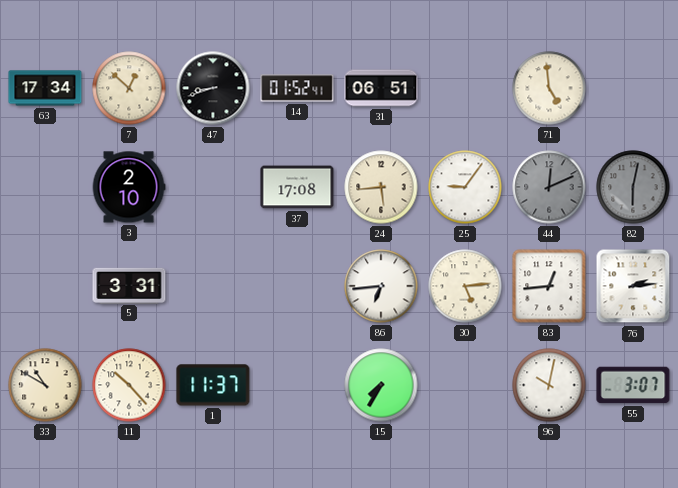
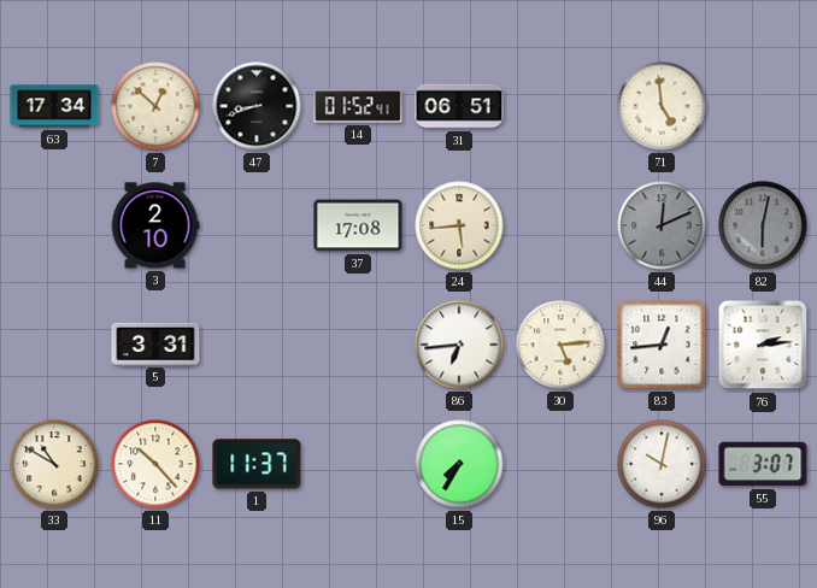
25: 9:06 -> none
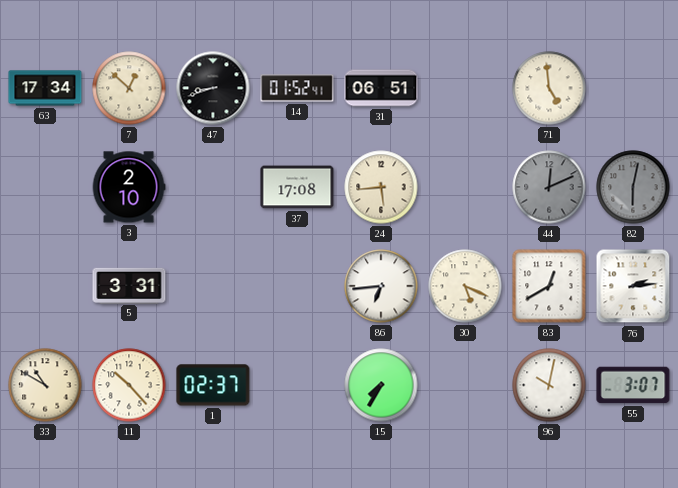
30: 5:14 -> 5:19
83: 12:44 -> 12:40
1: 11:37 -> 02:37
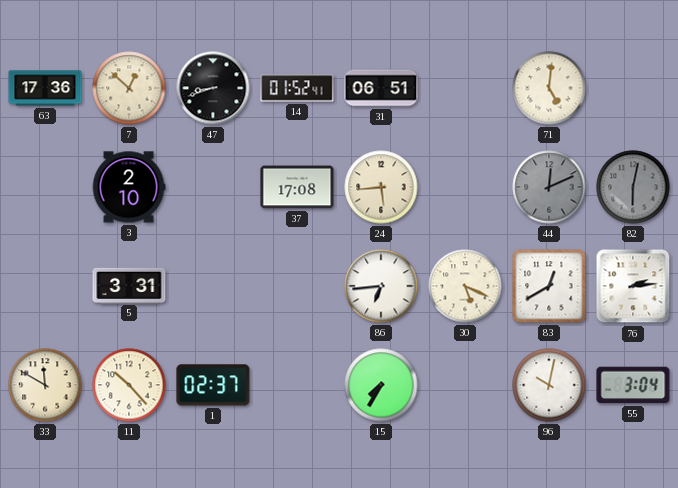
63: 17:34 -> 17:36
71: 4:59 -> 5:01
33: 10:50 -> 11:50
55: 3:07 -> 3:04
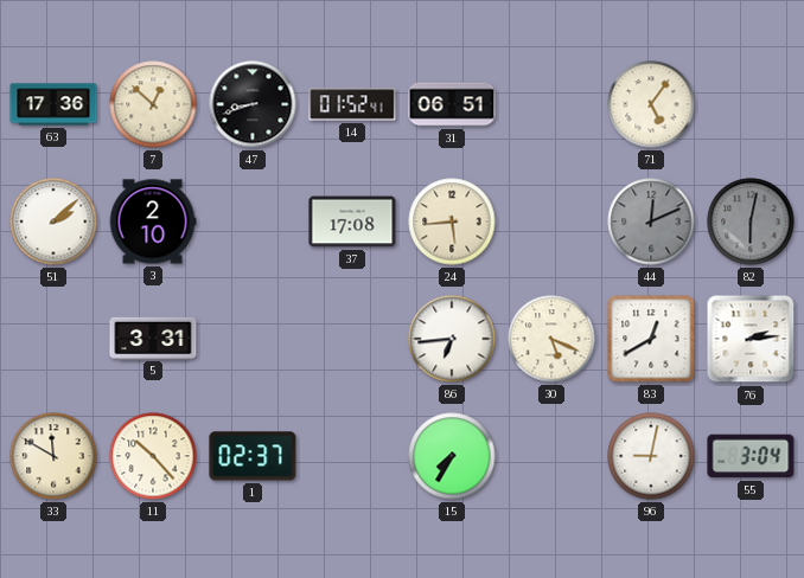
71: 5:01 -> 5:06
51: none -> 2:08
96: 10:02 -> 9:02
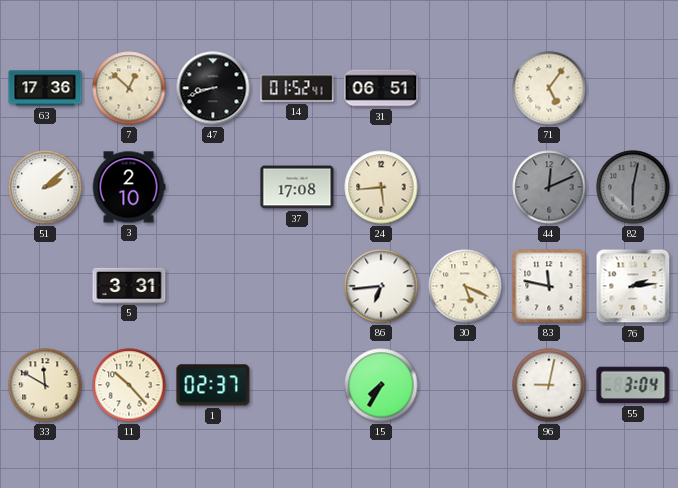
83: 12:40 -> 11:47
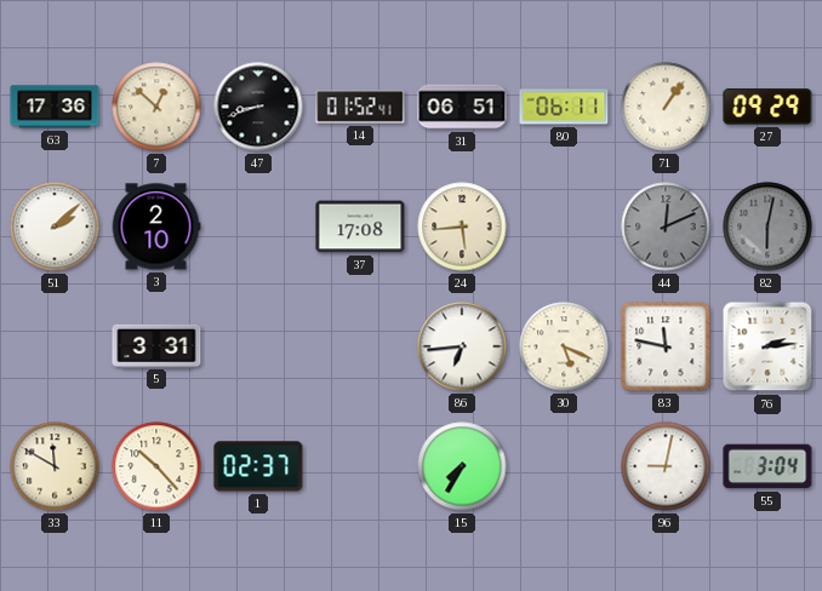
80: none -> 06:11
71: 5:06 -> 1:06
27: none -> 09:29
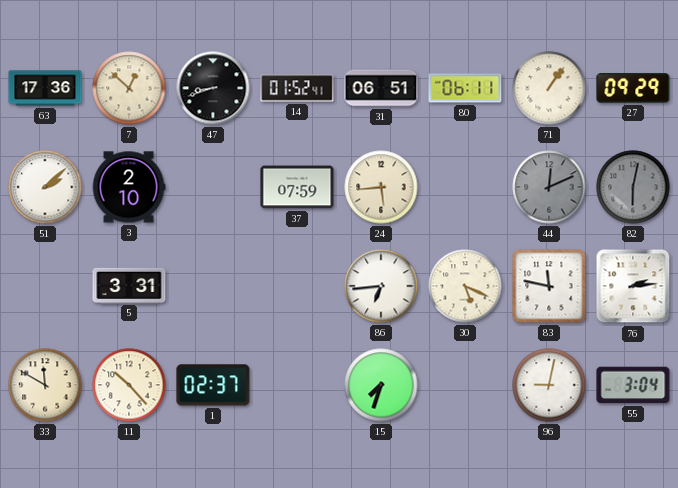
37: 17:08 -> 07:59
15: 7:35 -> 7:33
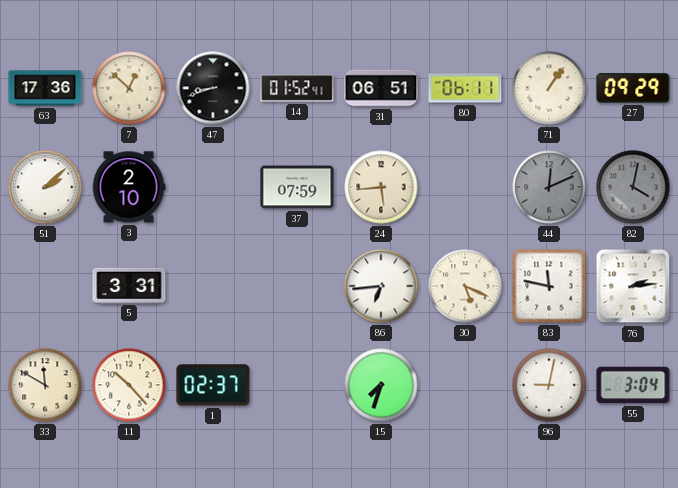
82: 6:02 -> 4:02
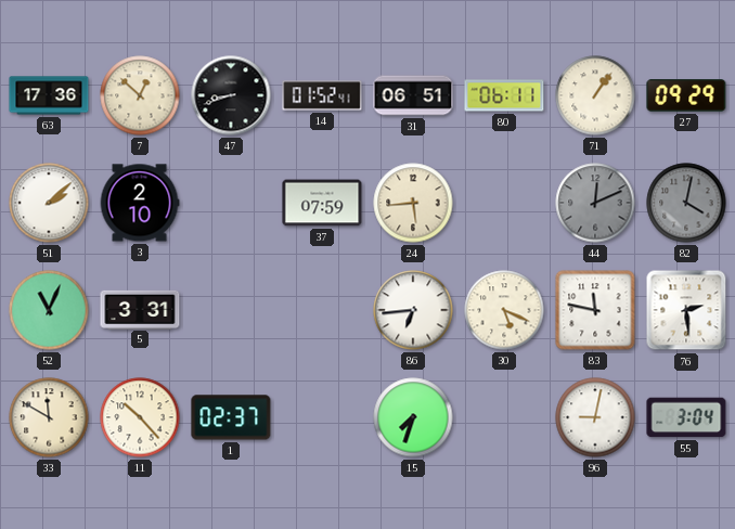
52: none -> 11:04
76: 2:14 -> 2:29
